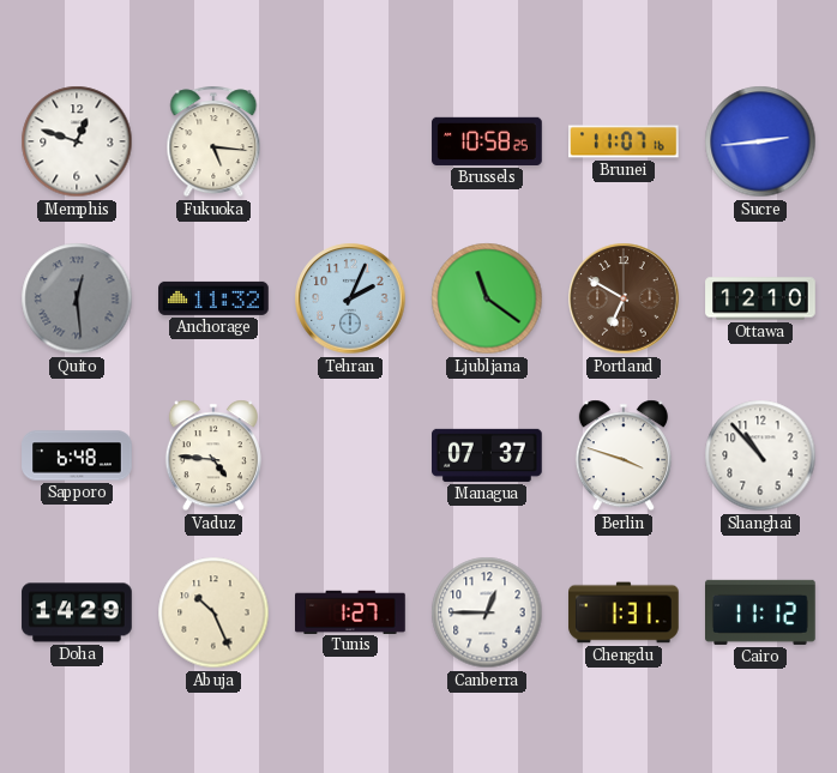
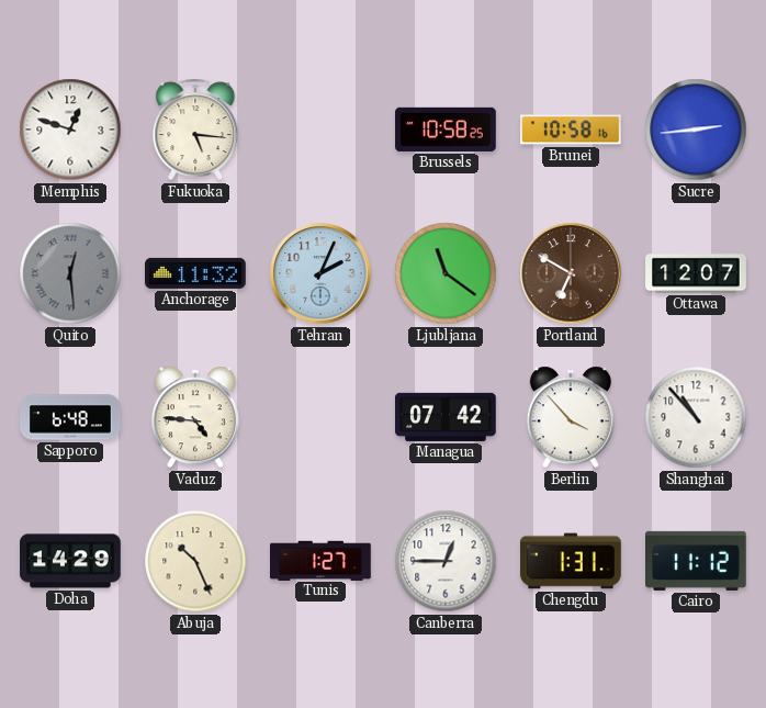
Brunei: 11:07 -> 10:58
Ottawa: 12:10 -> 12:07
Managua: 07:37 -> 07:42
Berlin: 3:48 -> 3:53
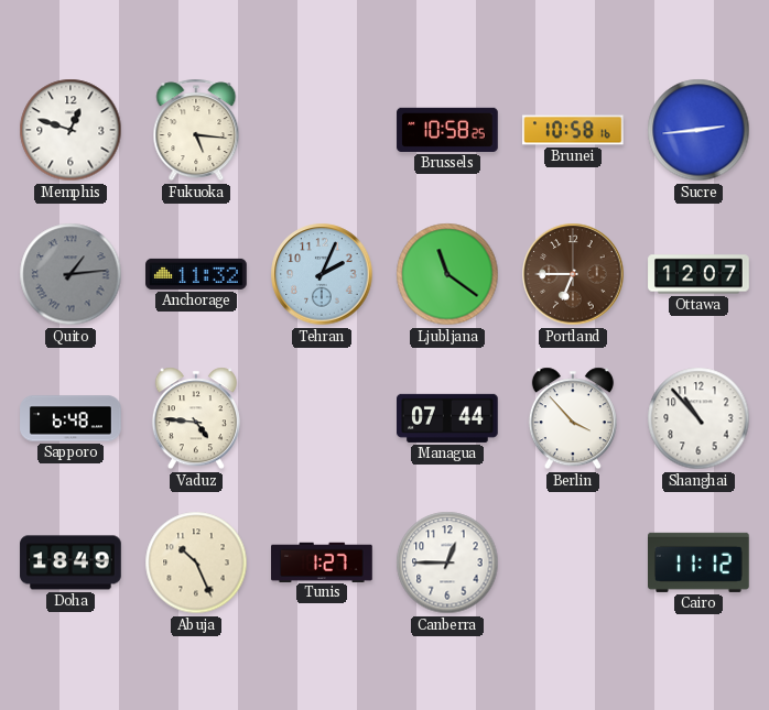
Quito: 12:29 -> 1:14
Portland: 6:50 -> 6:45
Managua: 07:42 -> 07:44
Doha: 14:29 -> 18:49
Chengdu: 1:31 -> none
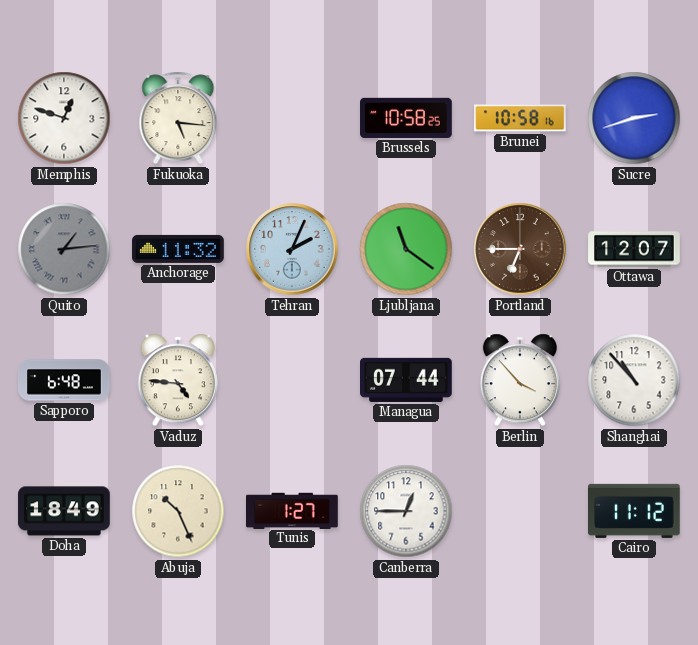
Sucre: 2:44 -> 2:42
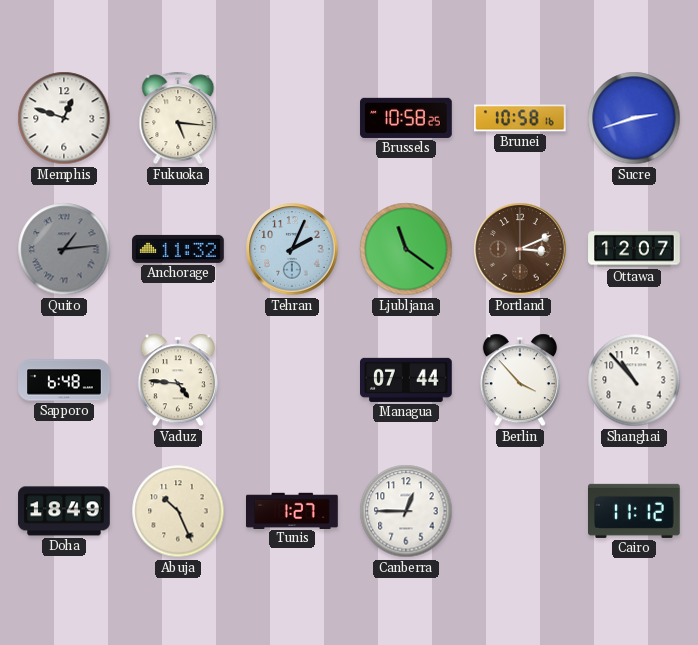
Portland: 6:45 -> 3:11
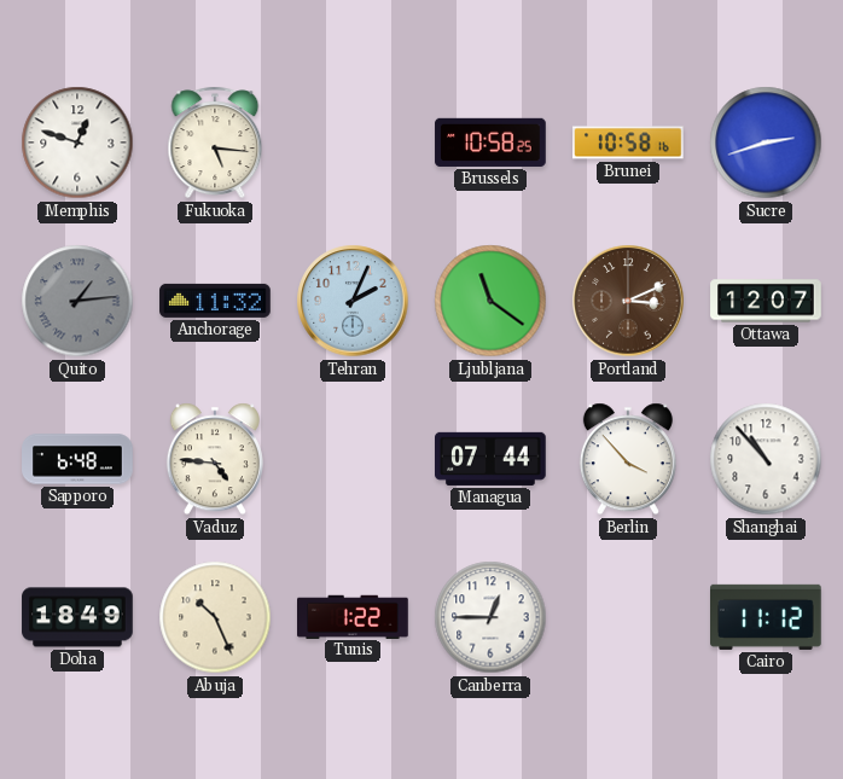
Tunis: 1:27 -> 1:22
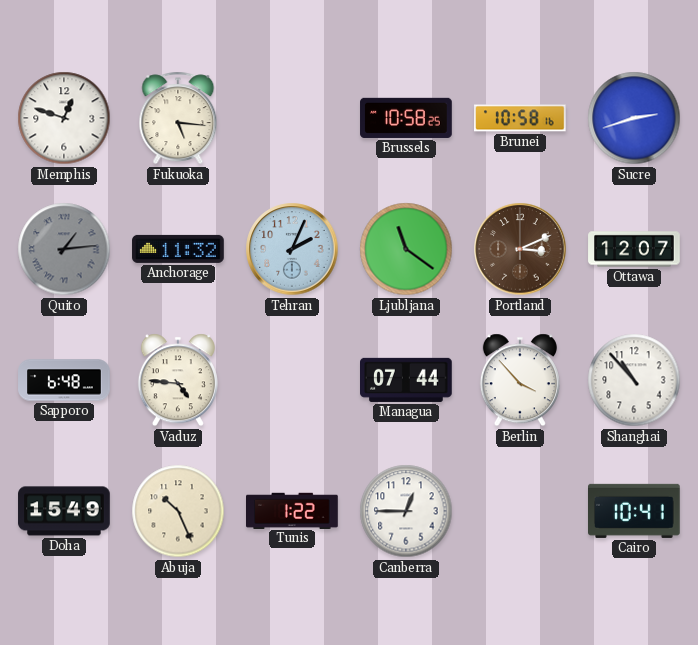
Doha: 18:49 -> 15:49
Cairo: 11:12 -> 10:41
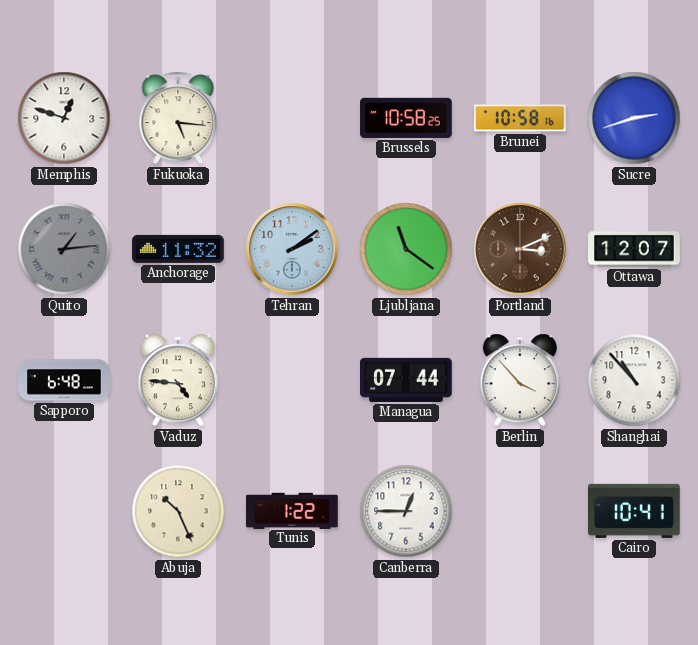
Tehran: 2:04 -> 2:09
Doha: 15:49 -> none
